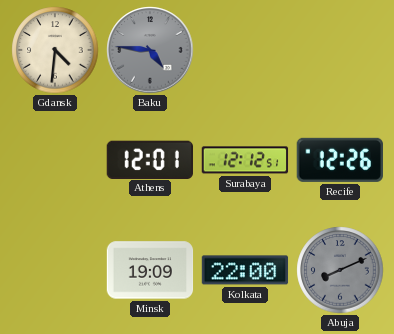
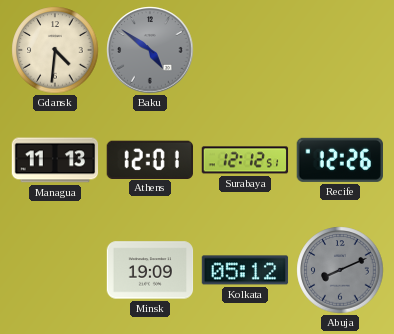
Baku: 4:46 -> 4:51
Managua: none -> 11:13
Kolkata: 22:00 -> 05:12
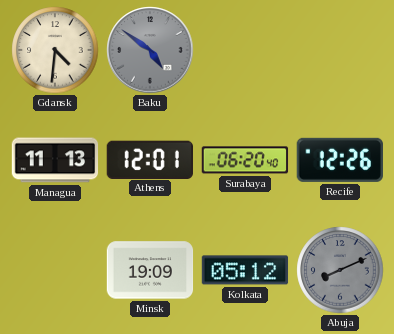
Surabaya: 12:12 -> 06:20
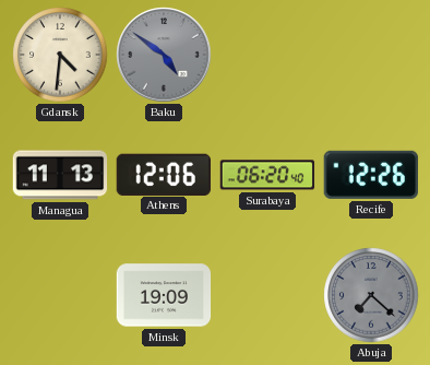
Athens: 12:01 -> 12:06
Kolkata: 05:12 -> none
Abuja: 8:11 -> 7:22
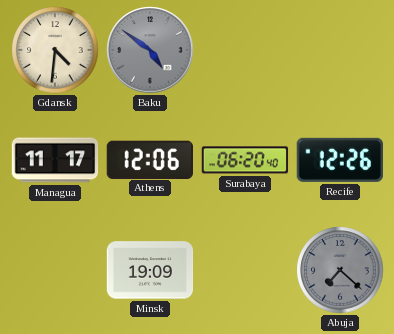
Managua: 11:13 -> 11:17
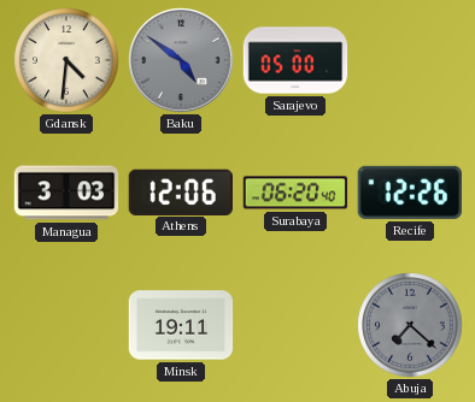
Sarajevo: none -> 05:00
Managua: 11:17 -> 3:03
Minsk: 19:09 -> 19:11
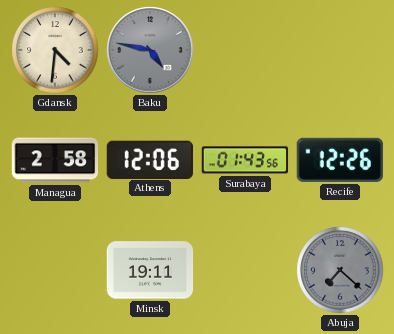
Baku: 4:51 -> 4:47
Sarajevo: 05:00 -> none
Managua: 3:03 -> 2:58
Surabaya: 06:20 -> 01:43
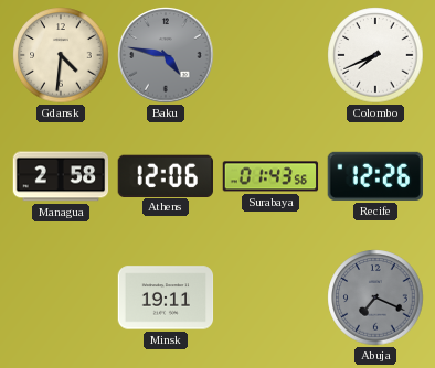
Colombo: none -> 7:41
Abuja: 7:22 -> 7:19
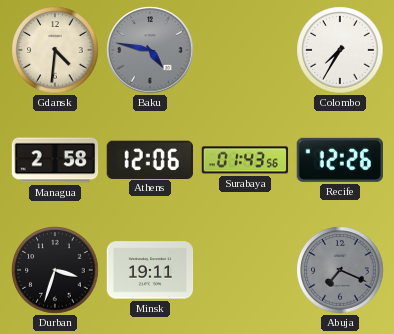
Colombo: 7:41 -> 7:35
Durban: none -> 3:33
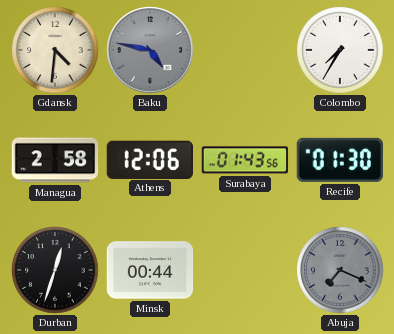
Recife: 12:26 -> 01:30
Durban: 3:33 -> 12:33
Minsk: 19:11 -> 00:44
